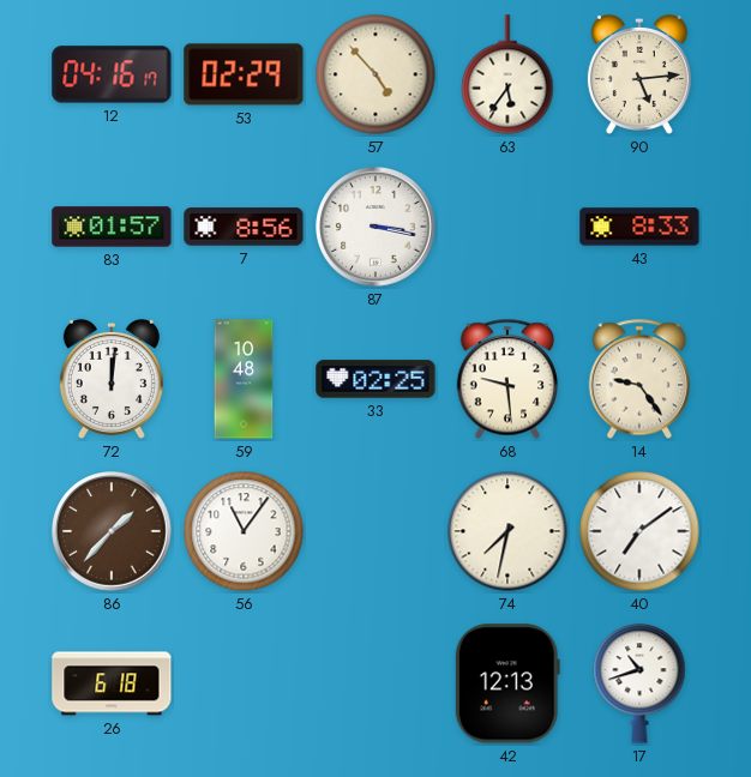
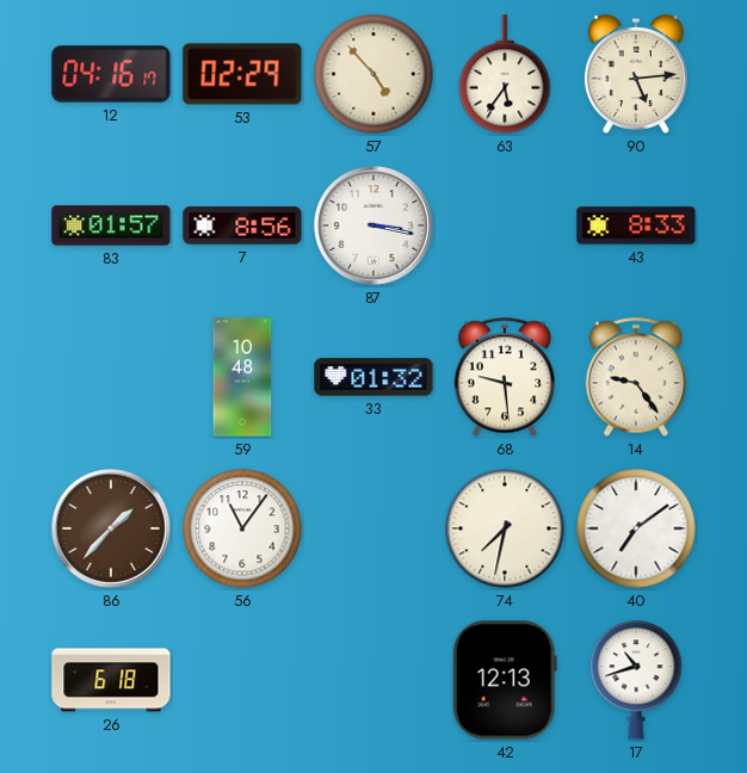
72: 12:01 -> none
33: 02:25 -> 01:32
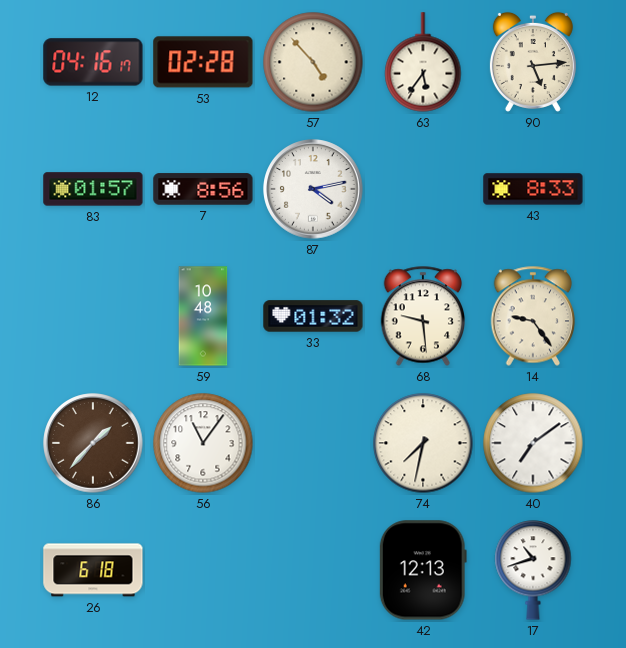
53: 02:29 -> 02:28
87: 3:17 -> 4:13
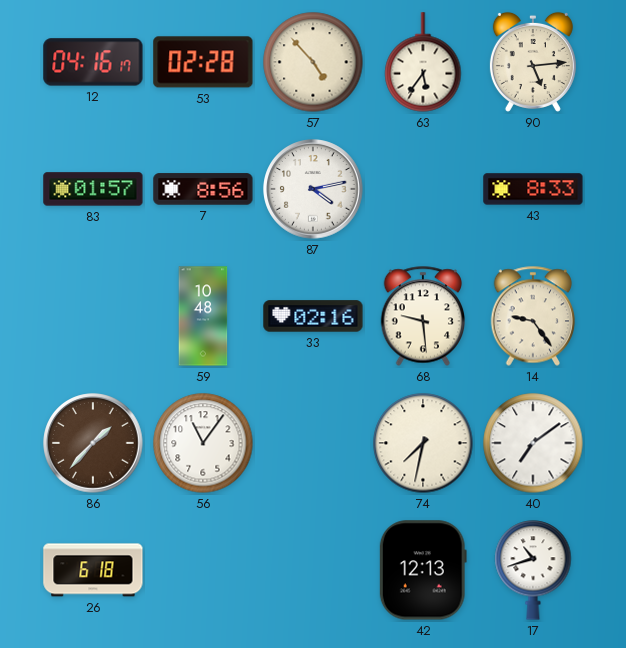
33: 01:32 -> 02:16
